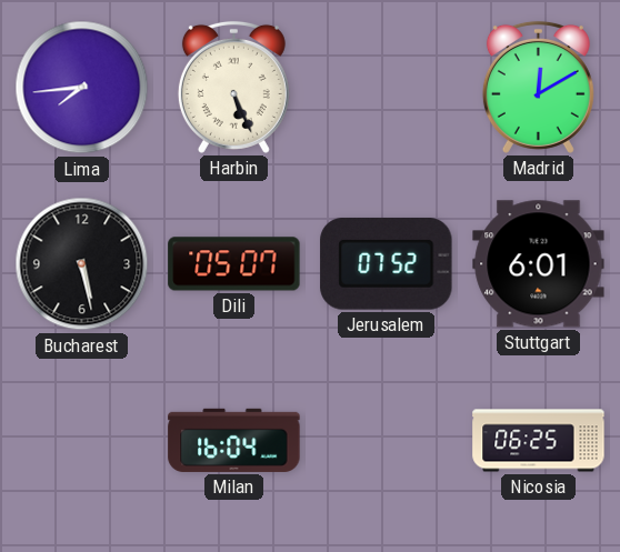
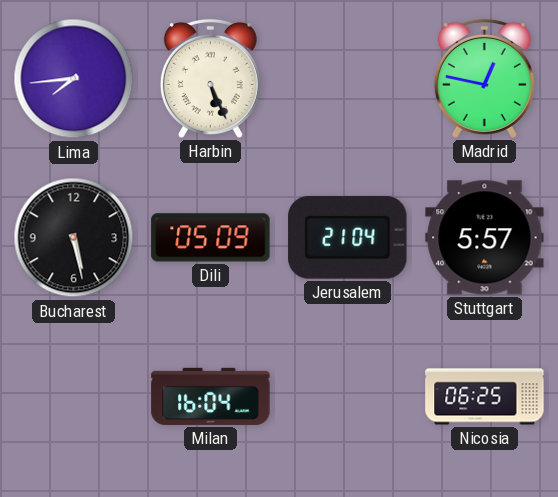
Madrid: 12:10 -> 12:47
Dili: 05:07 -> 05:09
Jerusalem: 07:52 -> 21:04
Stuttgart: 6:01 -> 5:57
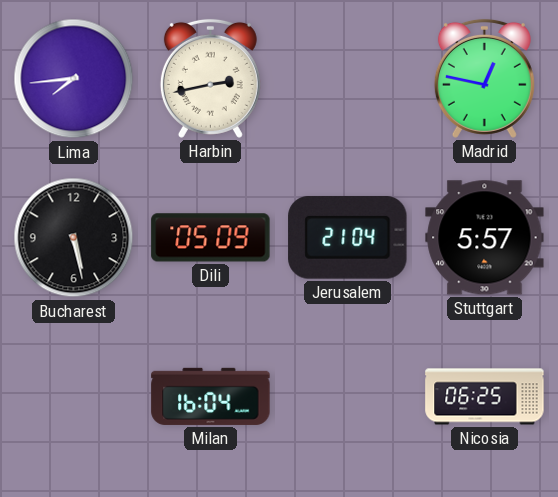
Harbin: 5:26 -> 2:43
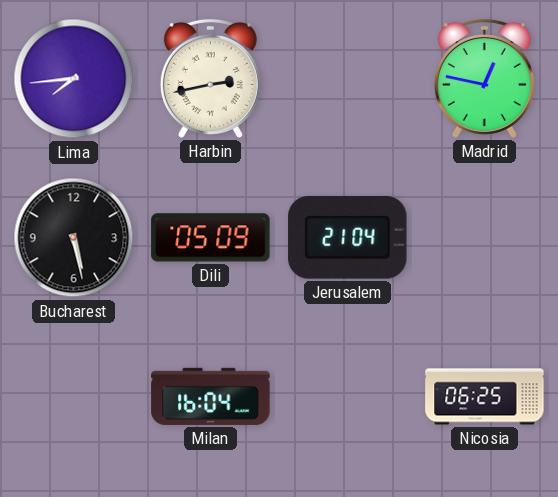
Stuttgart: 5:57 -> none
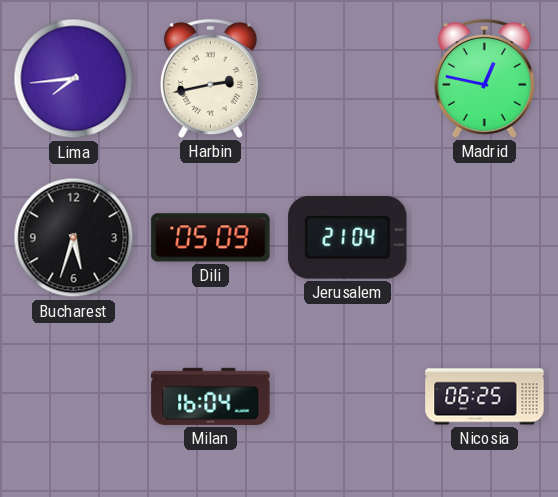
Bucharest: 5:28 -> 5:33
